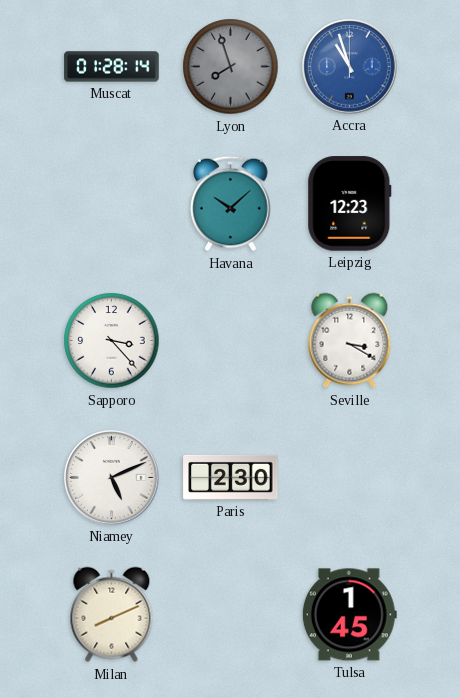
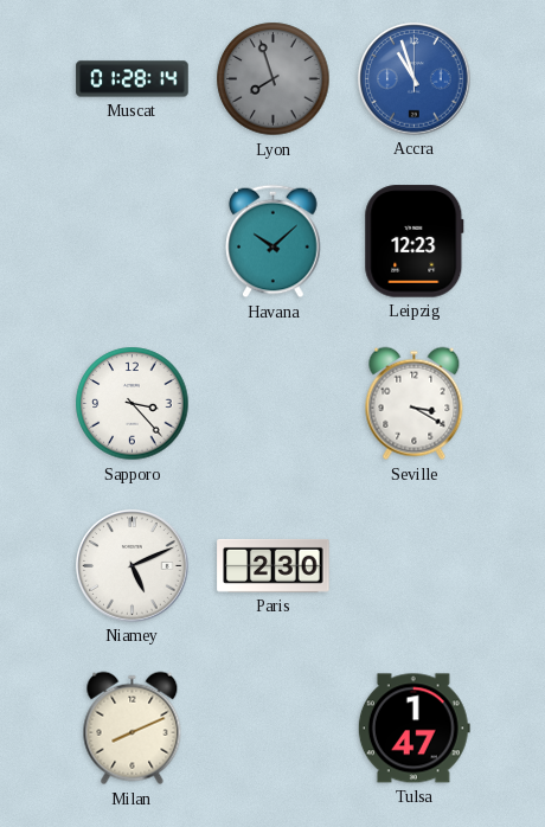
Tulsa: 1:45 -> 1:47
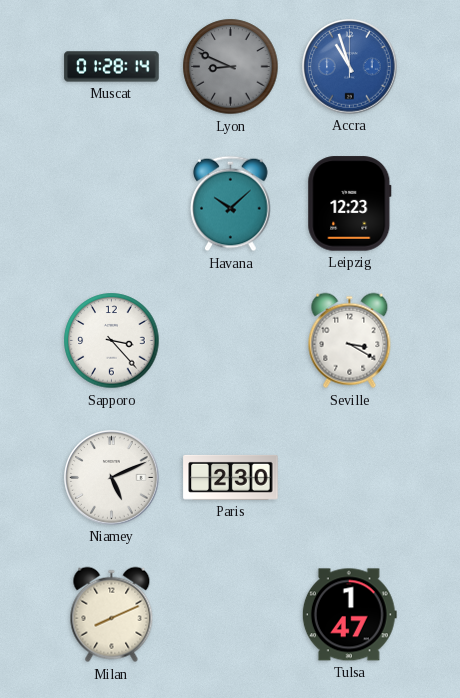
Lyon: 7:57 -> 8:49
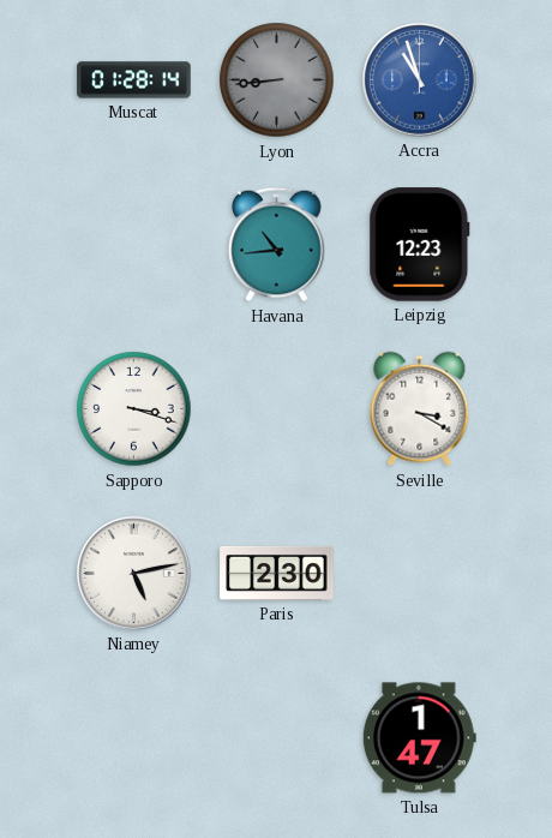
Lyon: 8:49 -> 8:44
Havana: 10:08 -> 10:44
Sapporo: 3:23 -> 3:18
Niamey: 5:11 -> 5:13
Milan: 8:11 -> none
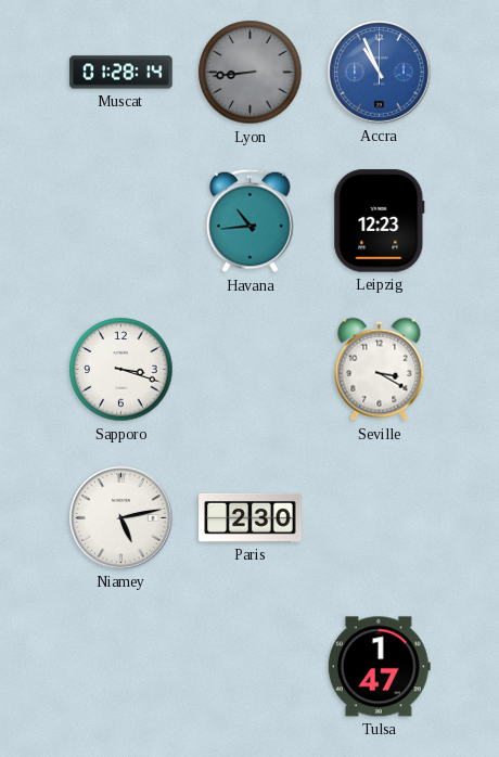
Accra: 10:57 -> 10:56
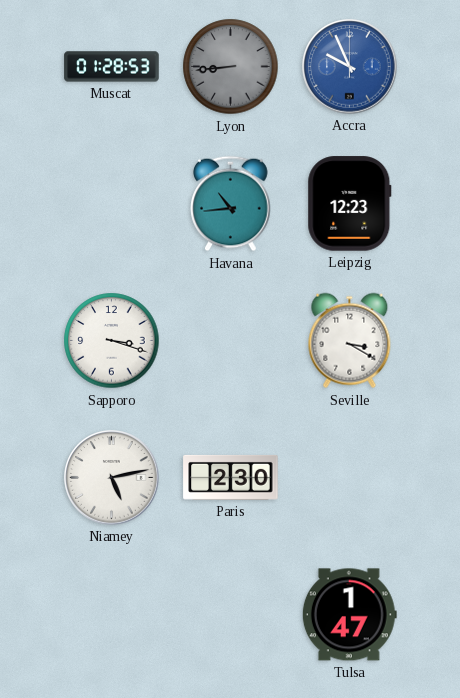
Muscat: 01:28:14 -> 01:28:53
Accra: 10:56 -> 9:56
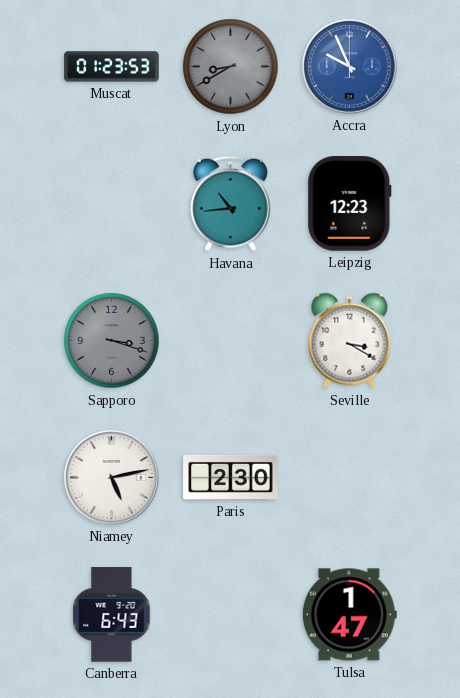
Muscat: 01:28 -> 01:23
Lyon: 8:44 -> 8:40
Sapporo dial: white -> grey
Canberra: none -> 6:43
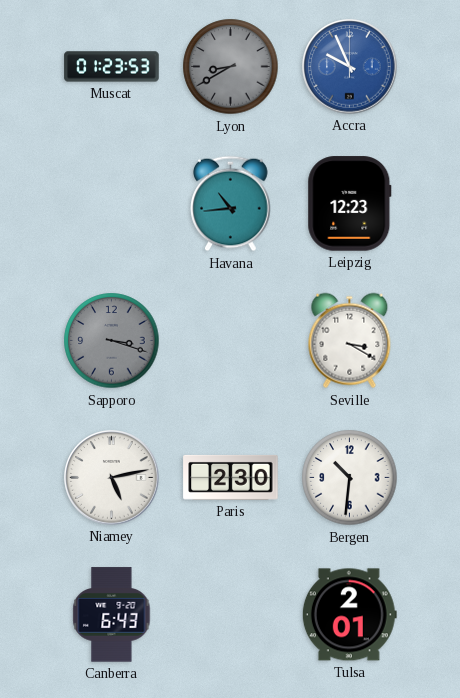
Bergen: none -> 10:31
Tulsa: 1:47 -> 2:01
